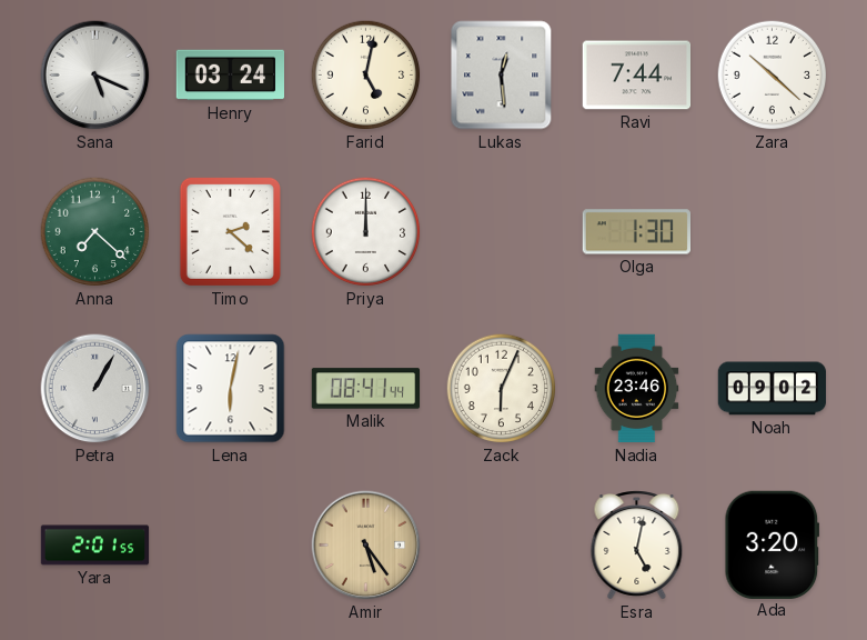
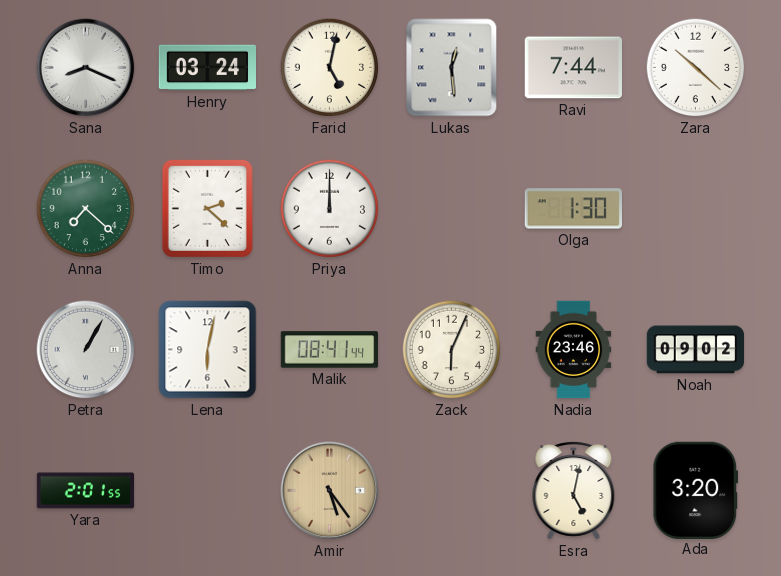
Sana: 5:19 -> 8:19
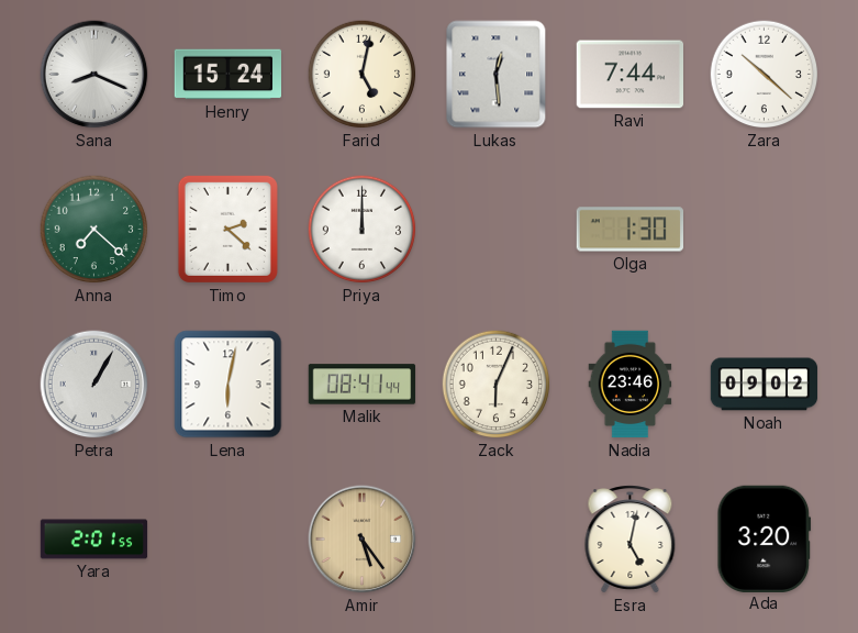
Henry: 03:24 -> 15:24
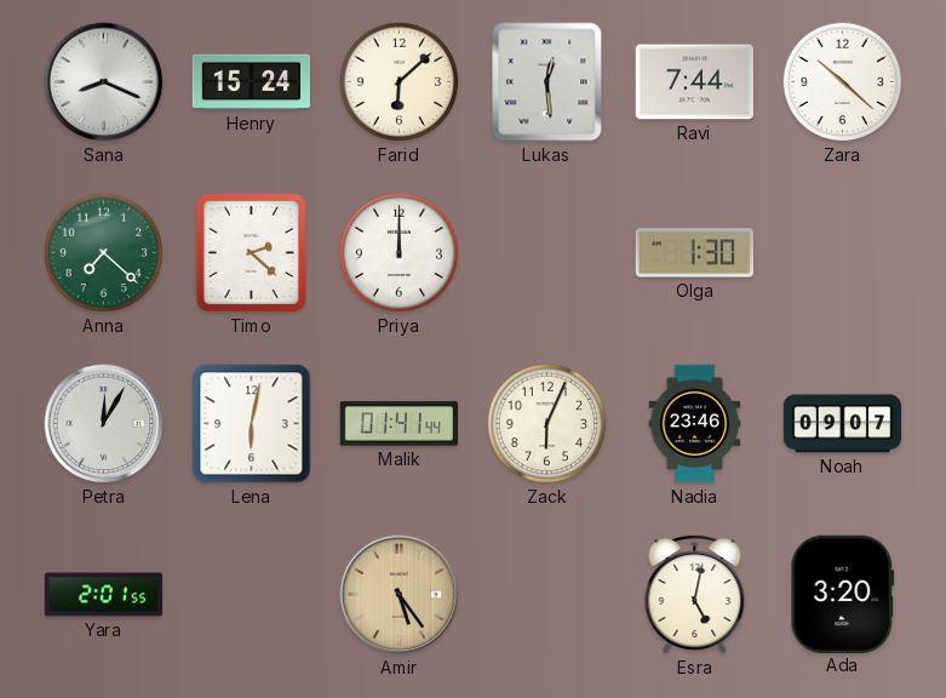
Farid: 5:02 -> 6:08
Petra: 1:05 -> 12:05
Malik: 08:41 -> 01:41
Noah: 09:02 -> 09:07
